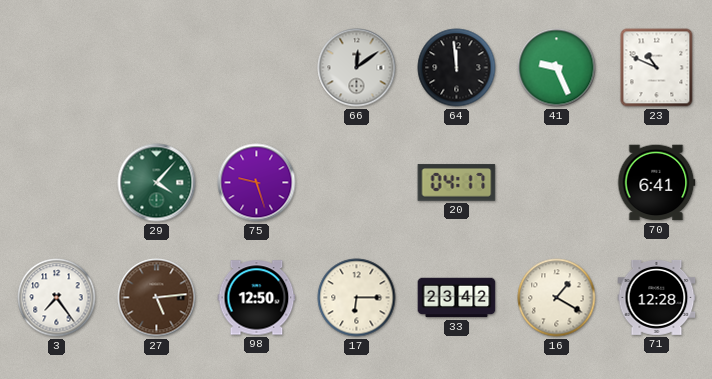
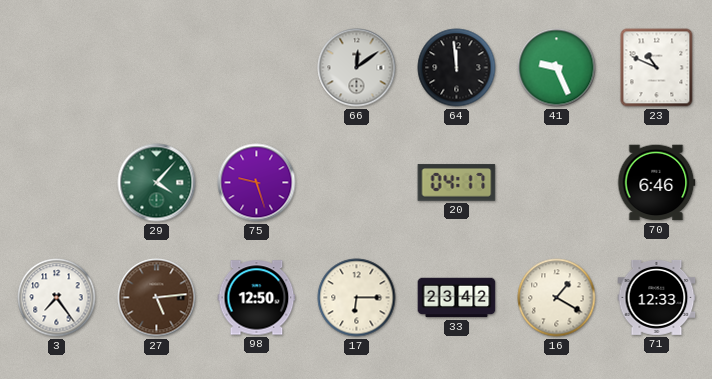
70: 6:41 -> 6:46
71: 12:28 -> 12:33
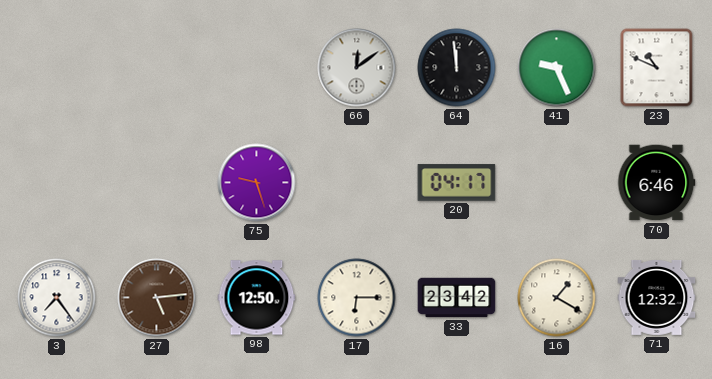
29: 4:07 -> none
71: 12:33 -> 12:32
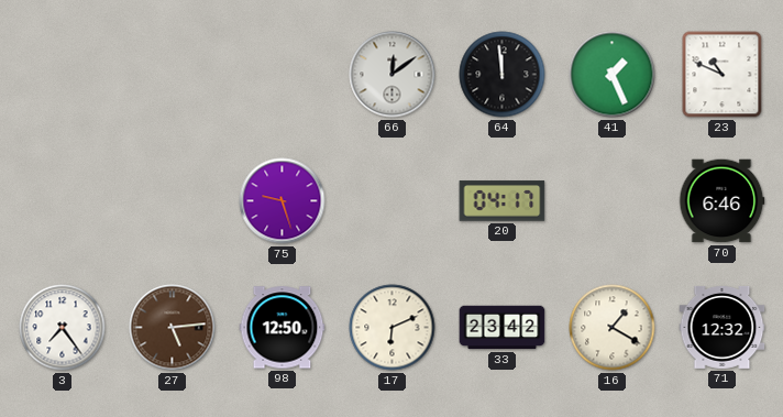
41: 9:26 -> 1:26
17: 6:15 -> 6:11
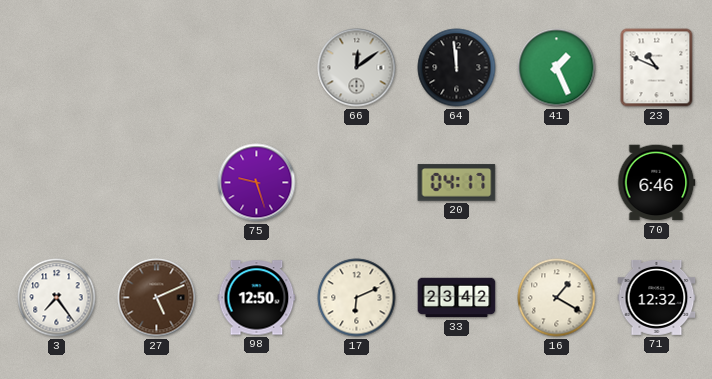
27: 5:14 -> 5:11
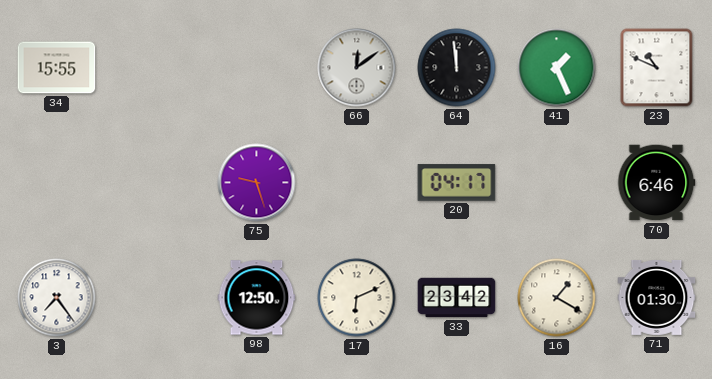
34: none -> 15:55
27: 5:11 -> none
71: 12:32 -> 01:30
